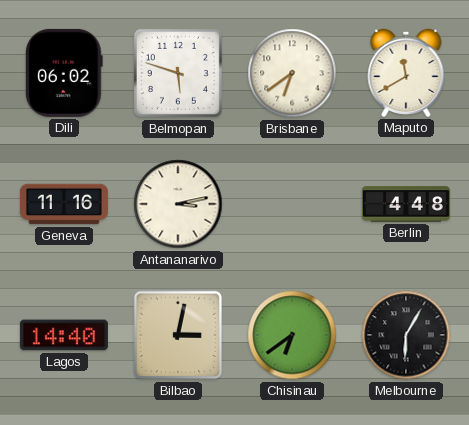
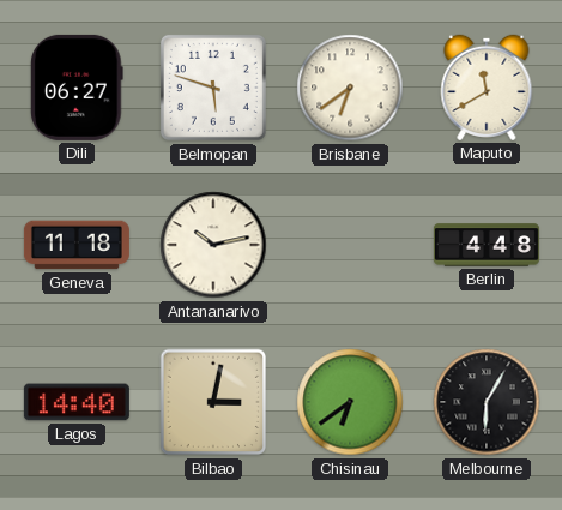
Dili: 06:02 -> 06:27
Geneva: 11:16 -> 11:18
Antananarivo: 3:13 -> 10:13
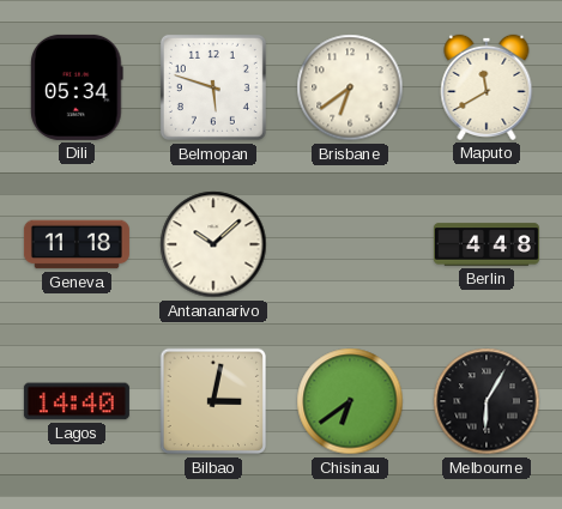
Dili: 06:27 -> 05:34
Antananarivo: 10:13 -> 10:08
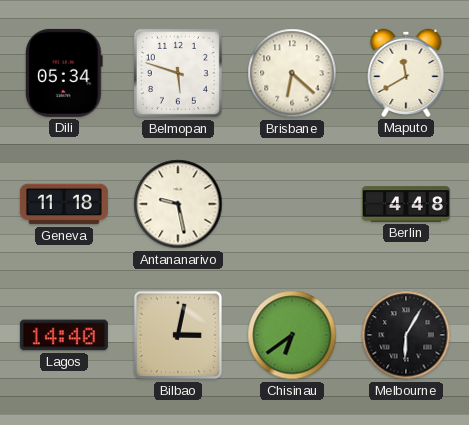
Brisbane: 6:39 -> 6:22
Antananarivo: 10:08 -> 9:28
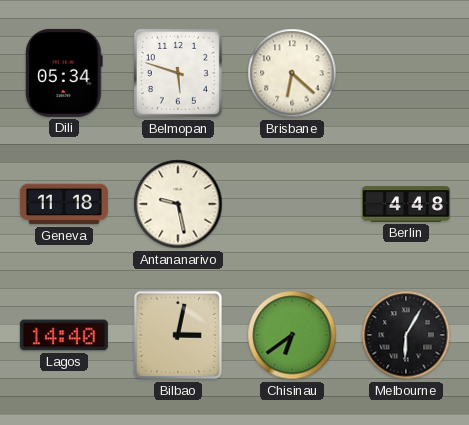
Maputo: 11:40 -> none
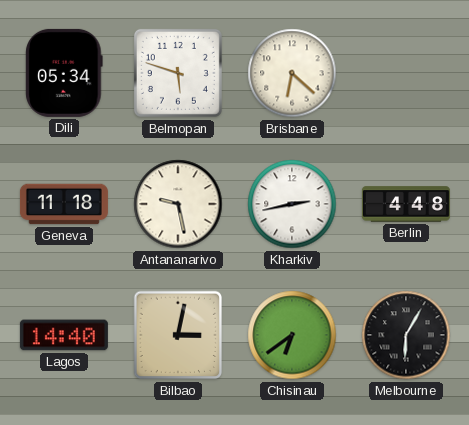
Kharkiv: none -> 2:43
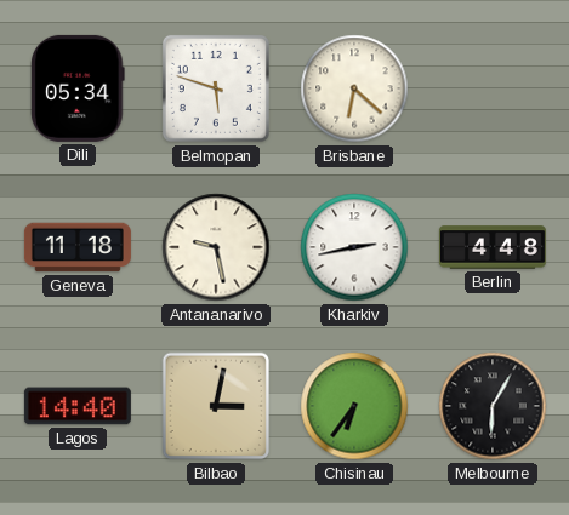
Chisinau: 6:39 -> 6:36
